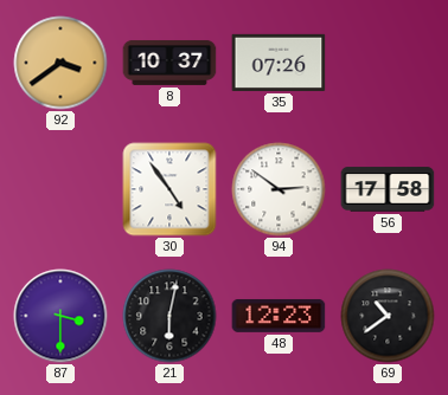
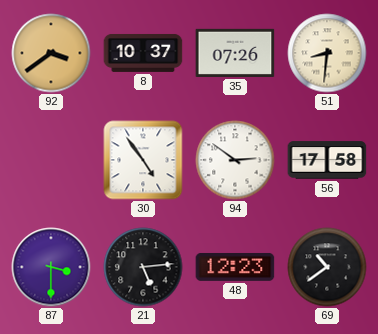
51: none -> 8:31
21: 6:02 -> 5:14
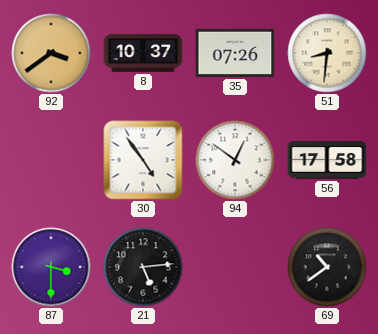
94: 2:51 -> 12:51
48: 12:23 -> none
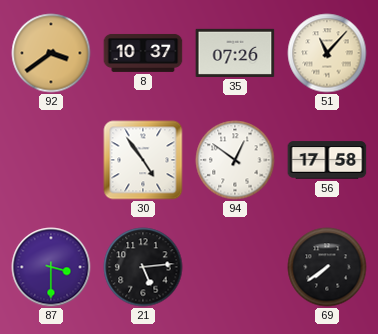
51: 8:31 -> 11:07
69: 10:39 -> 7:39
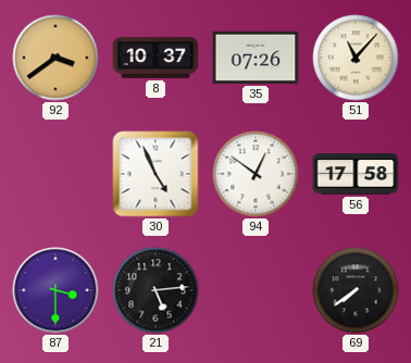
30: 4:54 -> 4:56
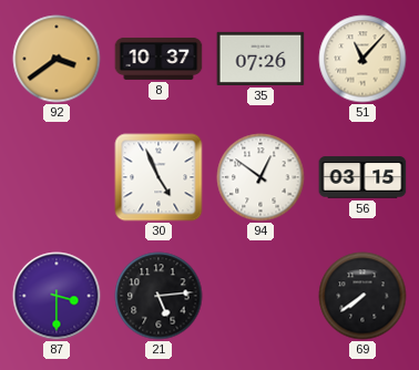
56: 17:58 -> 03:15
